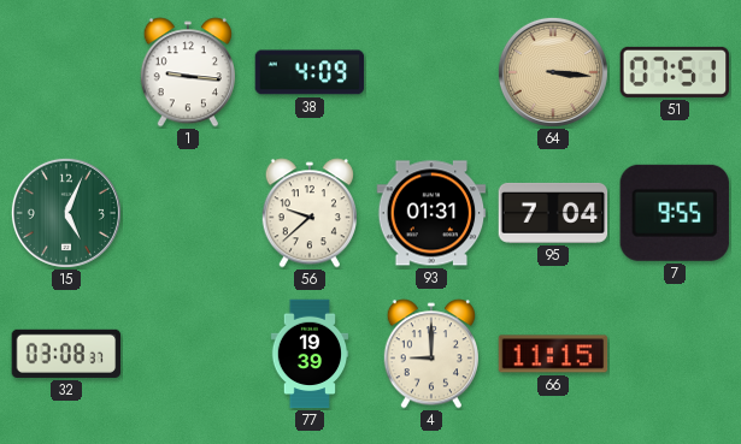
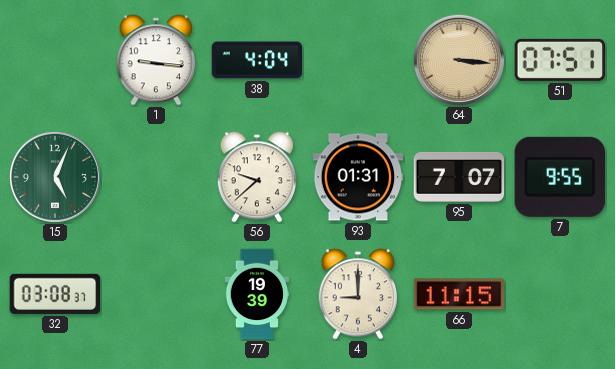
38: 4:09 -> 4:04
95: 7:04 -> 7:07
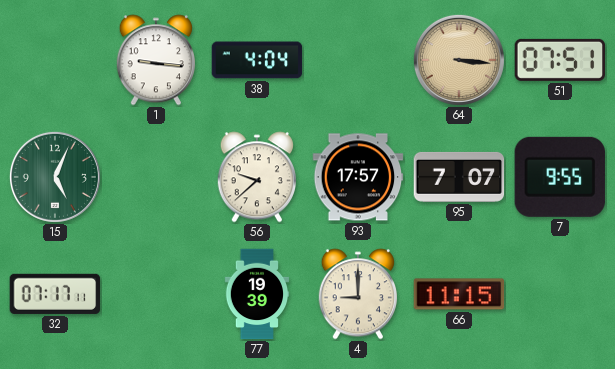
93: 01:31 -> 17:57
32: 03:08 -> 07:17
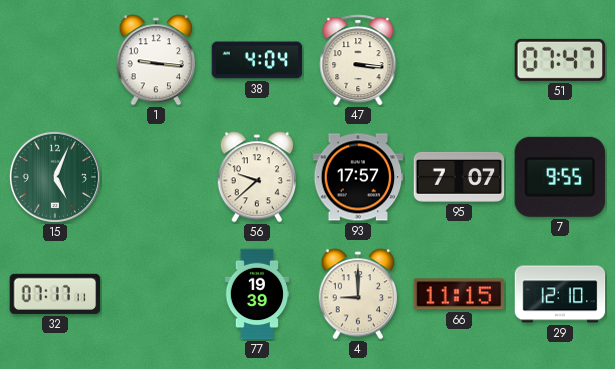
47: none -> 3:16
64: 3:16 -> none
51: 07:51 -> 07:47
29: none -> 12:10
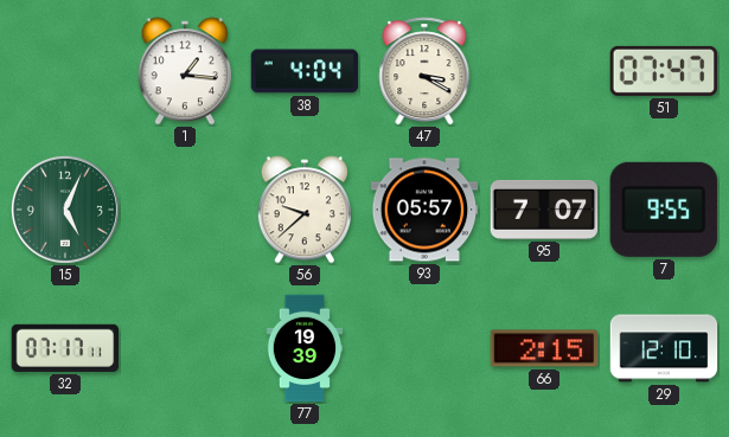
1: 9:16 -> 1:16
47: 3:16 -> 3:20
93: 17:57 -> 05:57
4: 9:00 -> none
66: 11:15 -> 2:15
